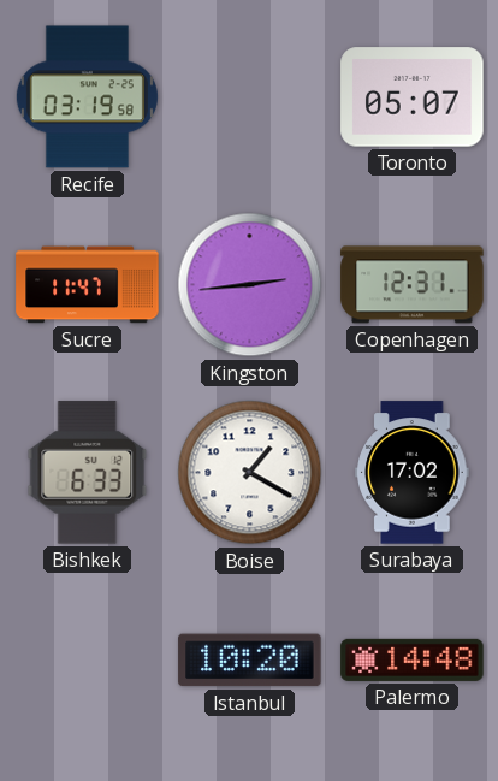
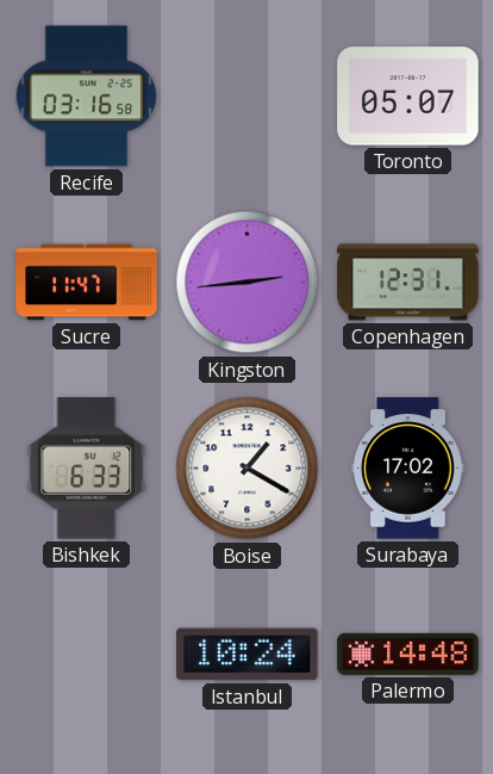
Recife: 03:19 -> 03:16
Istanbul: 10:20 -> 10:24
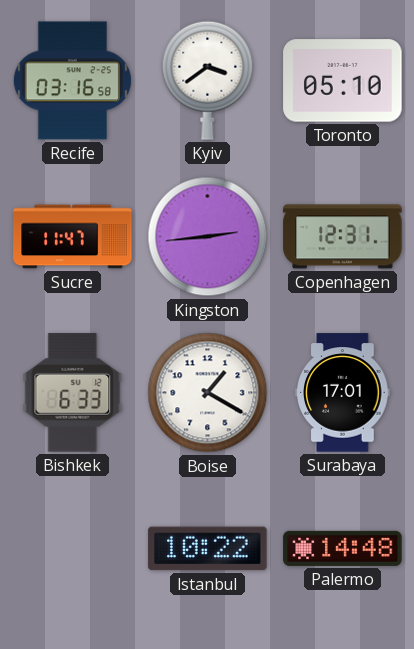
Kyiv: none -> 3:39
Toronto: 05:07 -> 05:10
Surabaya: 17:02 -> 17:01
Istanbul: 10:24 -> 10:22
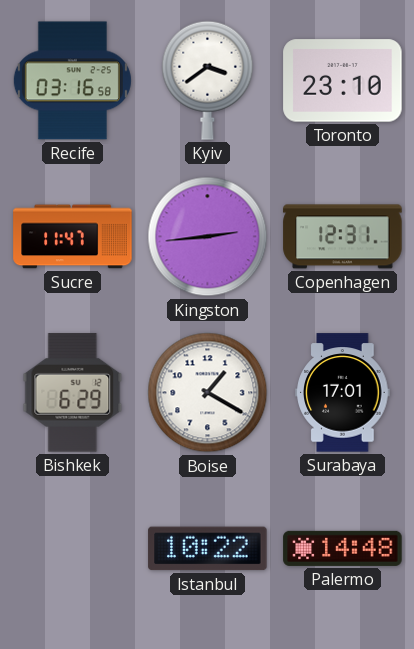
Toronto: 05:10 -> 23:10
Bishkek: 6:33 -> 6:29
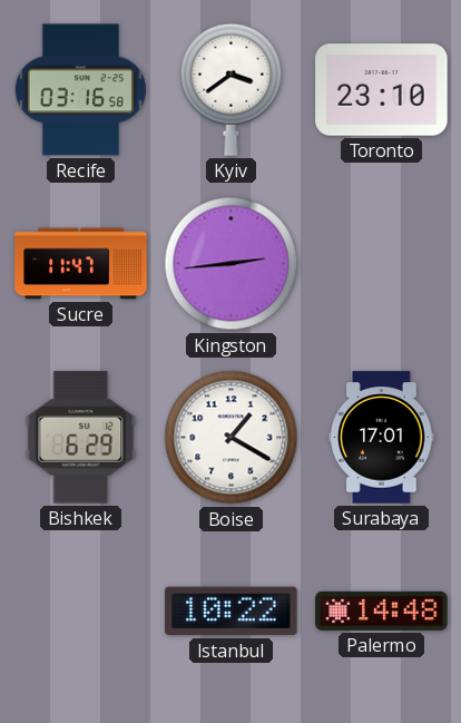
Copenhagen: 12:31 -> none
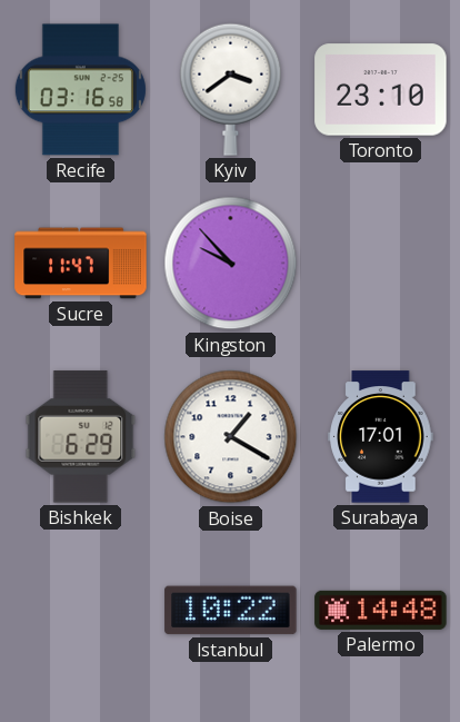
Kingston: 2:44 -> 9:53
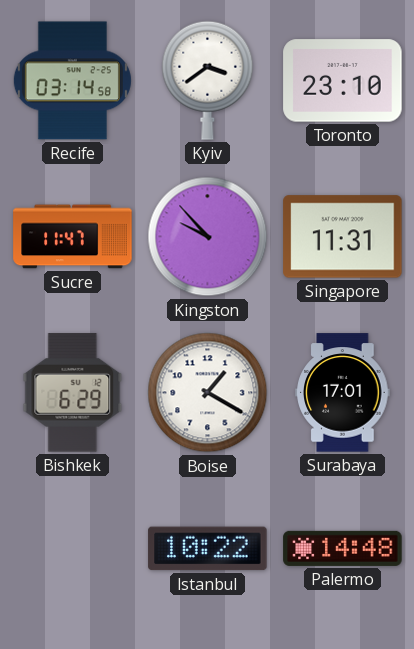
Recife: 03:16 -> 03:14
Singapore: none -> 11:31
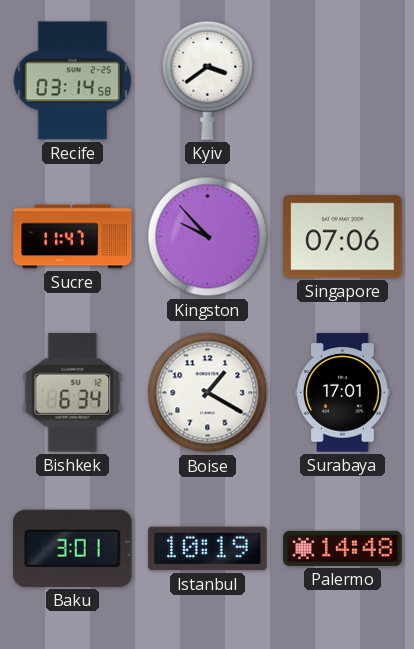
Toronto: 23:10 -> none
Singapore: 11:31 -> 07:06
Bishkek: 6:29 -> 6:34
Baku: none -> 3:01
Istanbul: 10:22 -> 10:19
